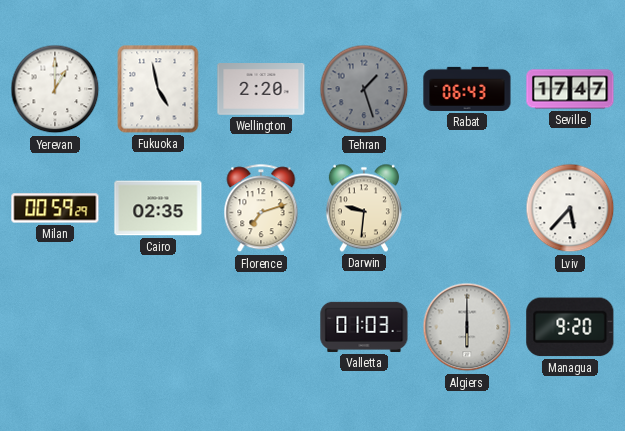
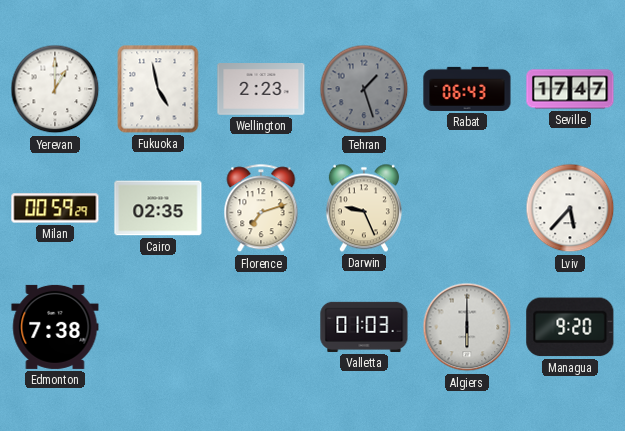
Wellington: 2:20 -> 2:23
Darwin: 9:31 -> 9:26
Edmonton: none -> 7:38
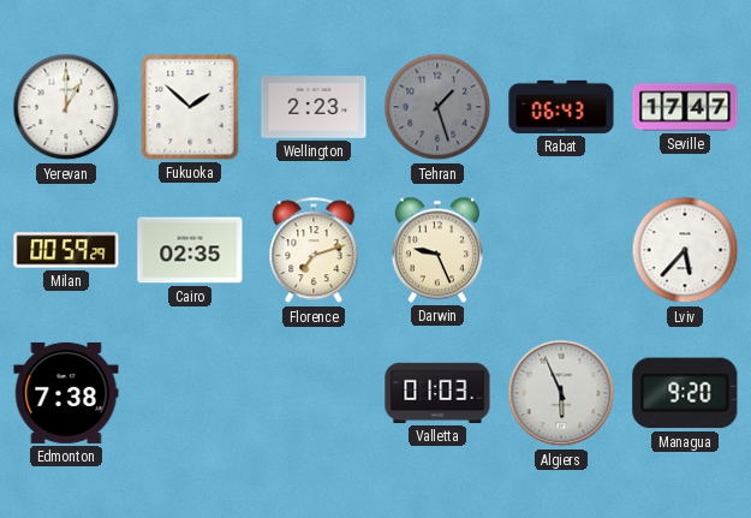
Fukuoka: 4:58 -> 1:52
Algiers: 6:00 -> 5:56
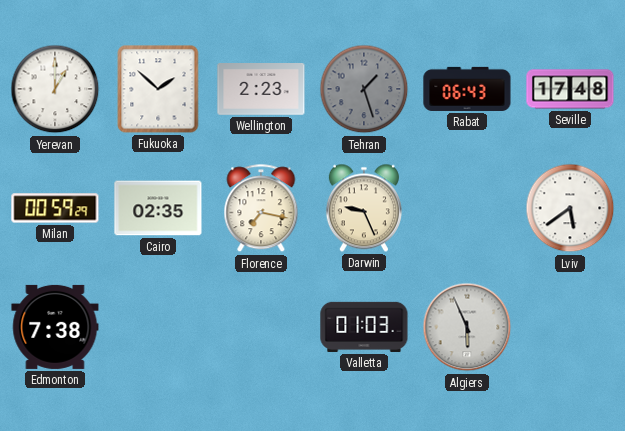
Seville: 17:47 -> 17:48
Florence: 7:12 -> 7:17
Lviv: 5:37 -> 5:39
Managua: 9:20 -> none
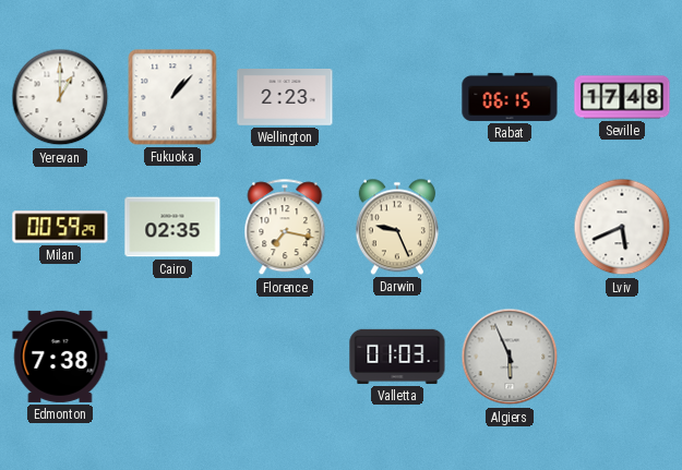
Fukuoka: 1:52 -> 1:07
Tehran: 1:27 -> none
Rabat: 06:43 -> 06:15
Lviv: 5:39 -> 5:41
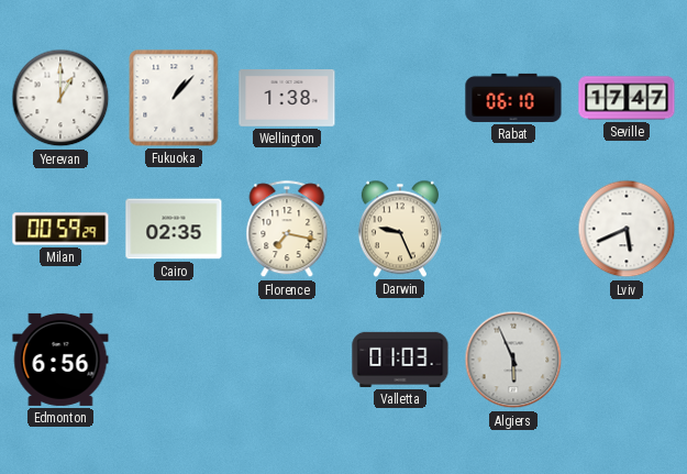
Wellington: 2:23 -> 1:38
Rabat: 06:15 -> 06:10
Seville: 17:48 -> 17:47
Edmonton: 7:38 -> 6:56
